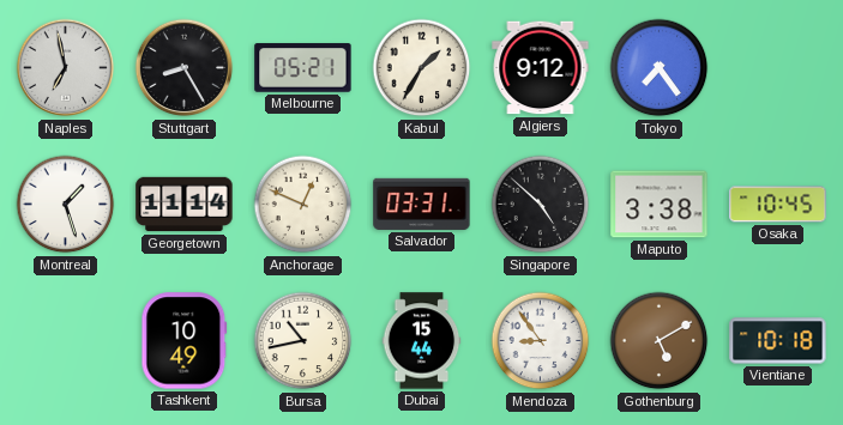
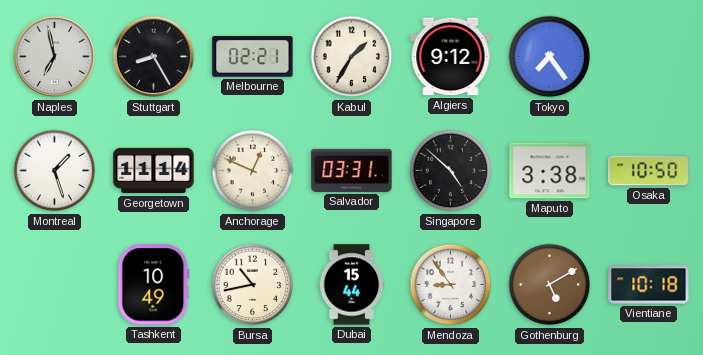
Melbourne: 05:21 -> 02:21
Osaka: 10:45 -> 10:50
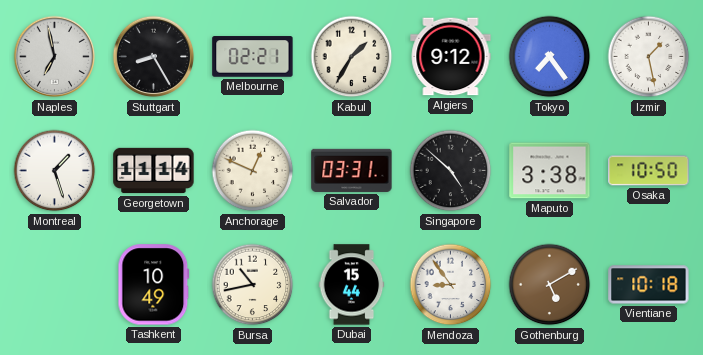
Izmir: none -> 1:28
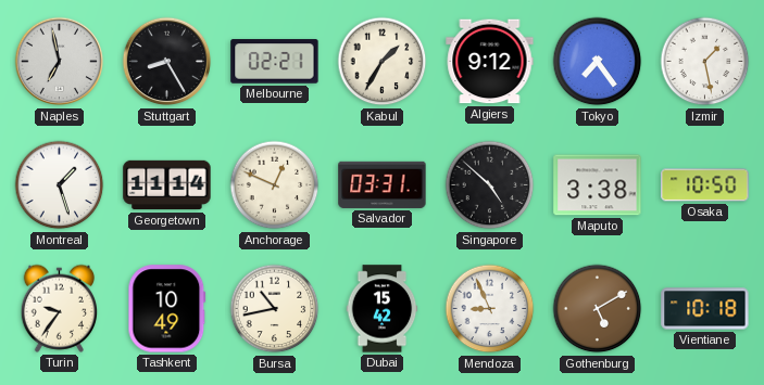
Turin: none -> 9:36
Dubai: 15:44 -> 15:42
Mendoza: 8:54 -> 8:56
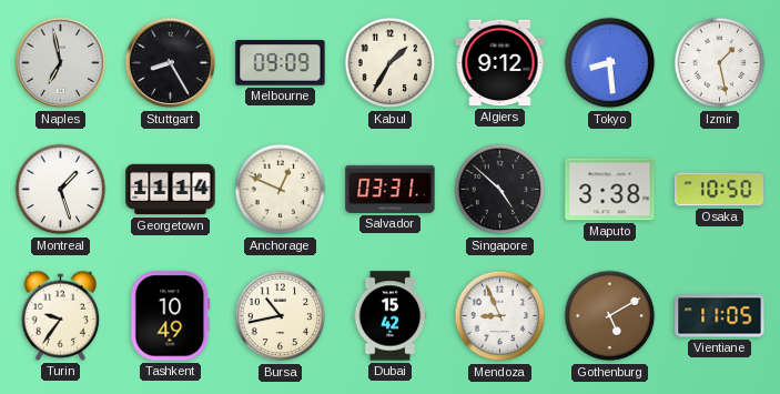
Melbourne: 02:21 -> 09:09
Tokyo: 7:24 -> 8:29
Vientiane: 10:18 -> 11:05
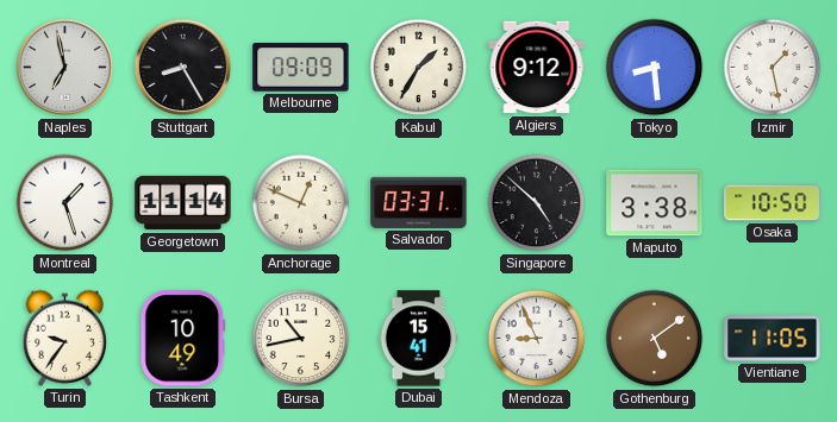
Dubai: 15:42 -> 15:41
Gothenburg: 5:10 -> 5:09
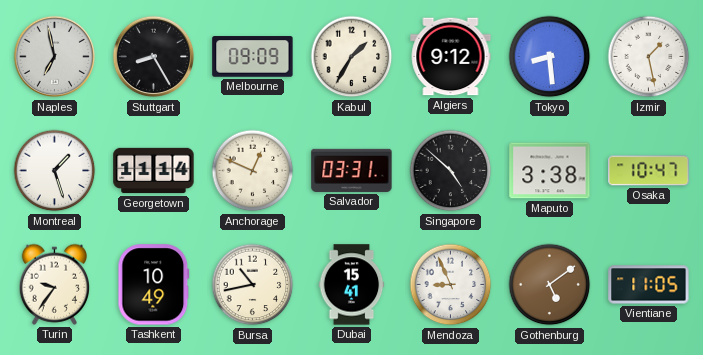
Osaka: 10:50 -> 10:47
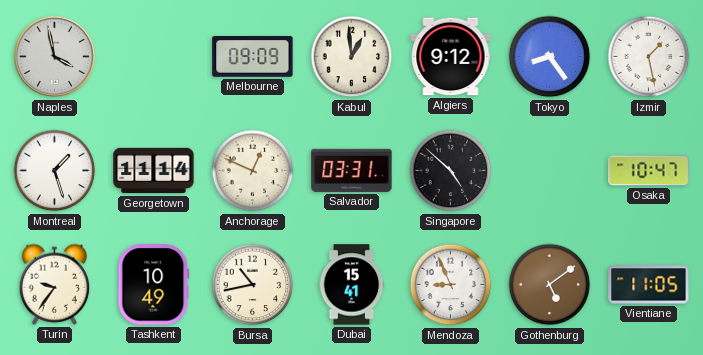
Naples: 6:58 -> 3:58
Stuttgart: 8:25 -> none
Kabul: 1:35 -> 12:59
Tokyo: 8:29 -> 8:24
Maputo: 3:38 -> none
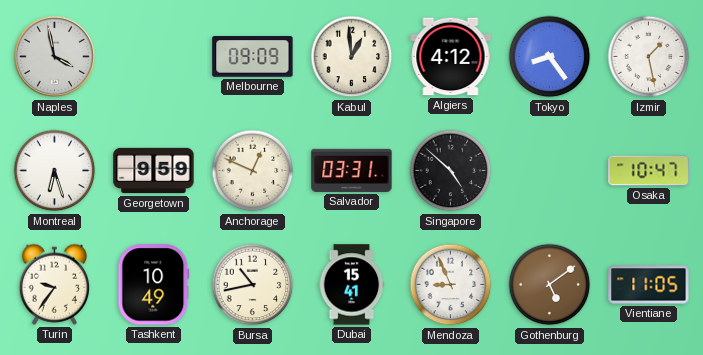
Algiers: 9:12 -> 4:12
Montreal: 1:27 -> 6:27
Georgetown: 11:14 -> 9:59
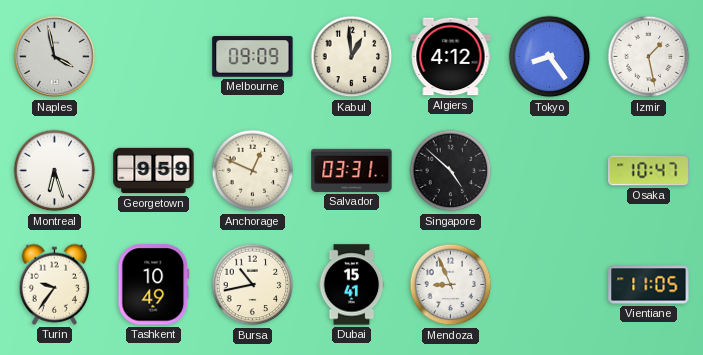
Gothenburg: 5:09 -> none
